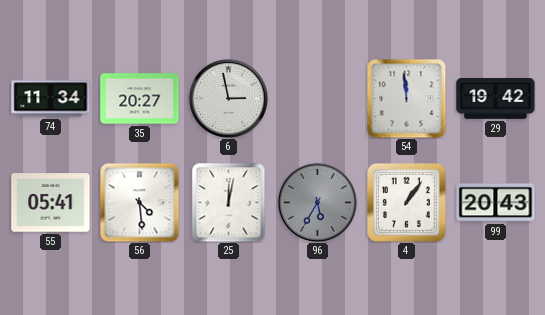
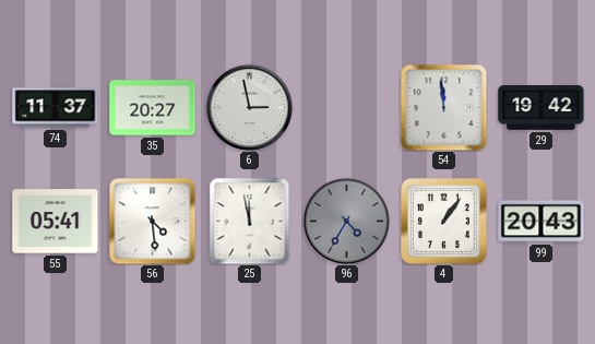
74: 11:34 -> 11:37
25: 12:02 -> 11:58
96: 5:35 -> 4:35
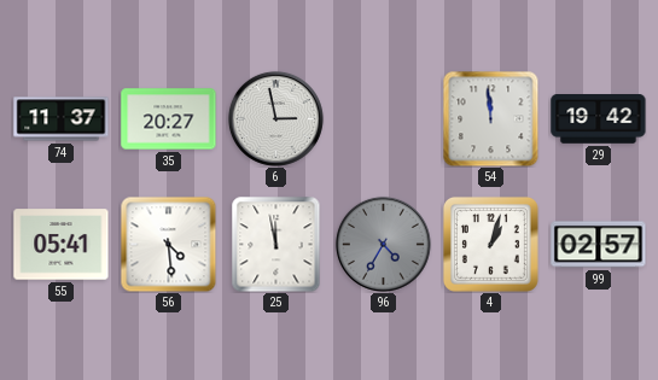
4: 1:06 -> 1:03
99: 20:43 -> 02:57
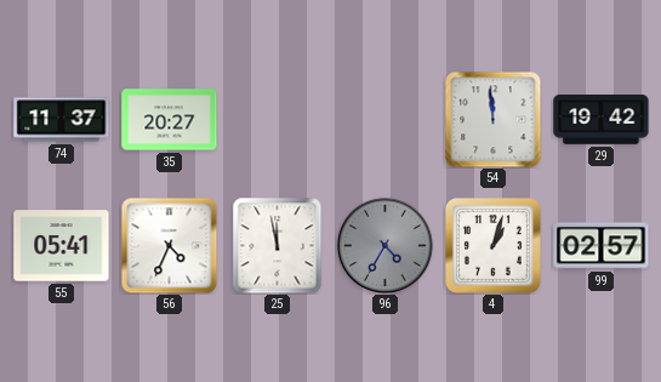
6: 2:58 -> none
56: 4:29 -> 4:34
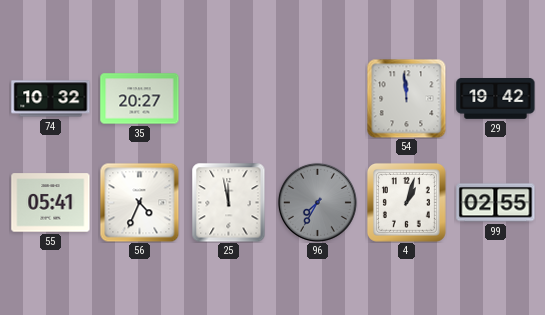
74: 11:37 -> 10:32
96: 4:35 -> 7:35
99: 02:57 -> 02:55
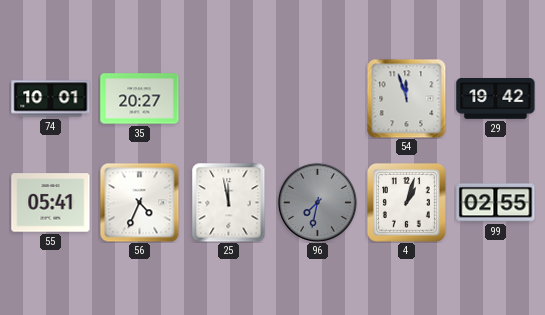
74: 10:32 -> 10:01
54: 11:59 -> 11:57
96: 7:35 -> 7:32
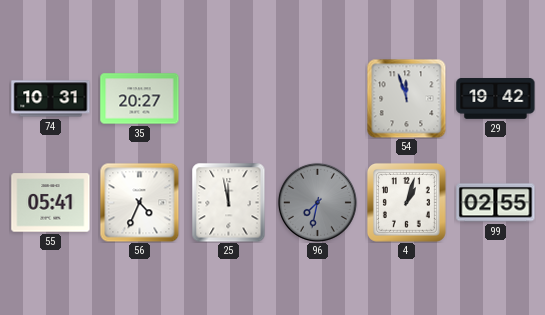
74: 10:01 -> 10:31
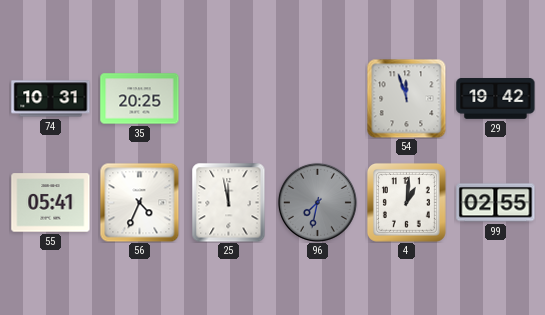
35: 20:27 -> 20:25
4: 1:03 -> 1:01
